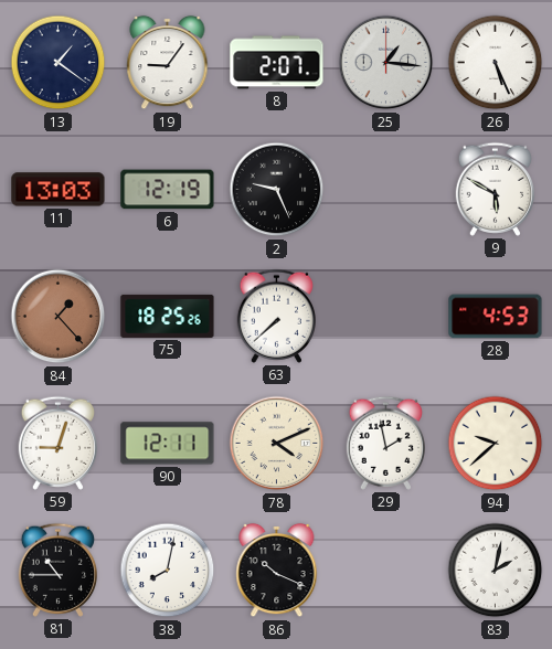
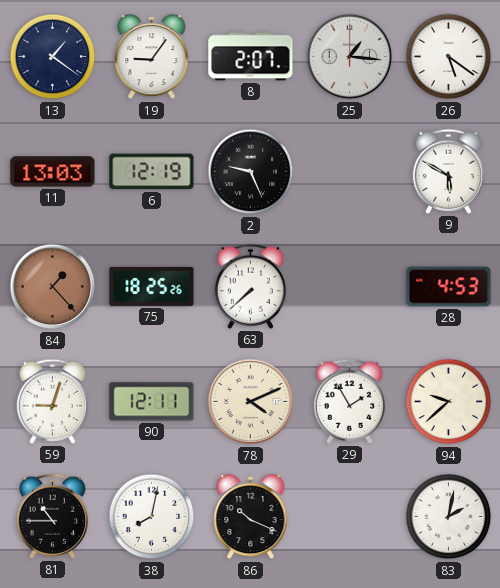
26: 5:26 -> 5:21
29: 1:58 -> 1:55
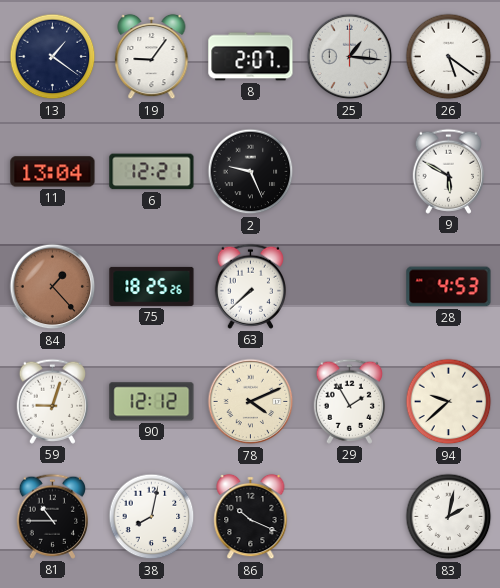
11: 13:03 -> 13:04
6: 12:19 -> 12:21
90: 12:11 -> 12:12
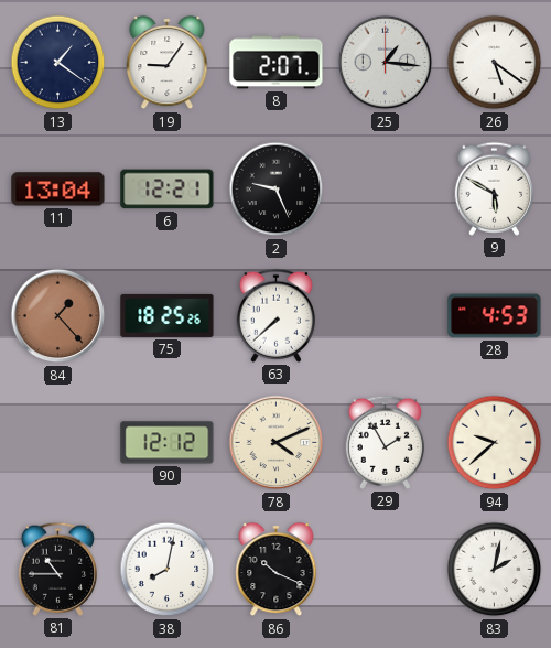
59: 9:03 -> none
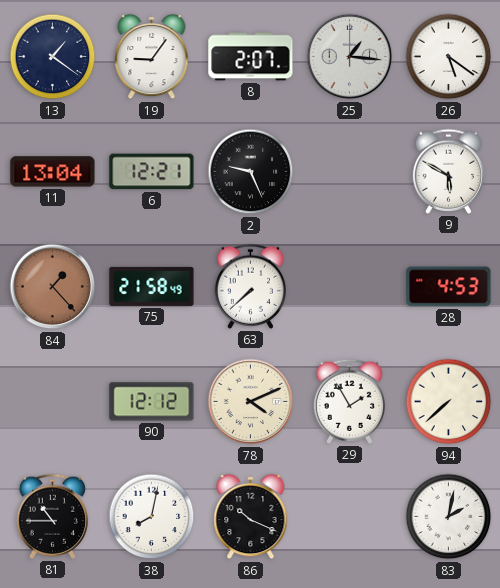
75: 18:25 -> 21:58
94: 9:38 -> 7:38
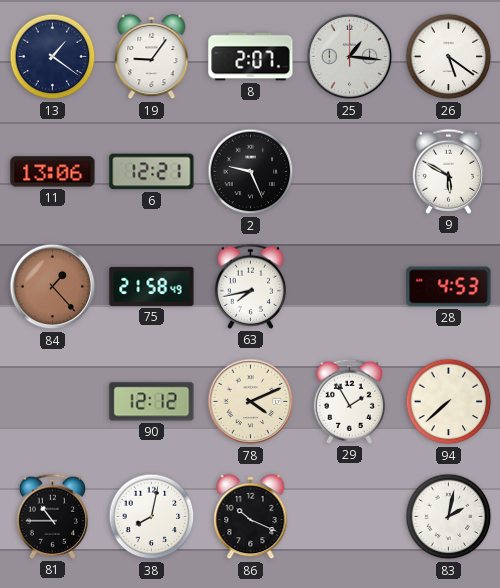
11: 13:04 -> 13:06
63: 7:38 -> 7:43
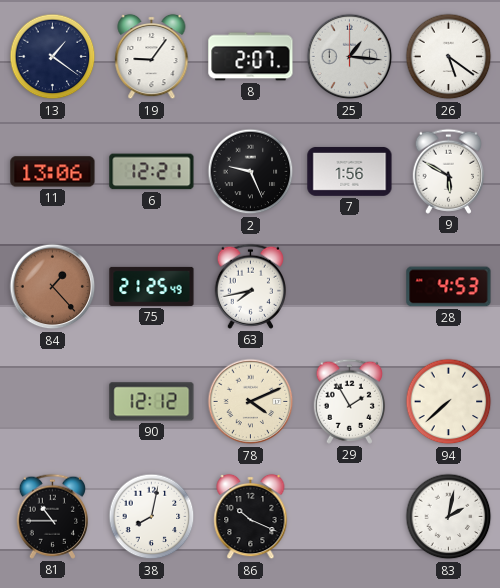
7: none -> 1:56
75: 21:58 -> 21:25
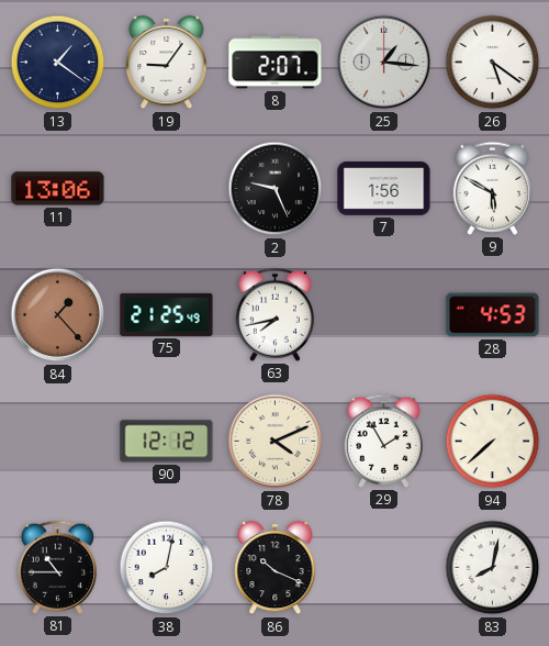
6: 12:21 -> none
83: 2:02 -> 8:02
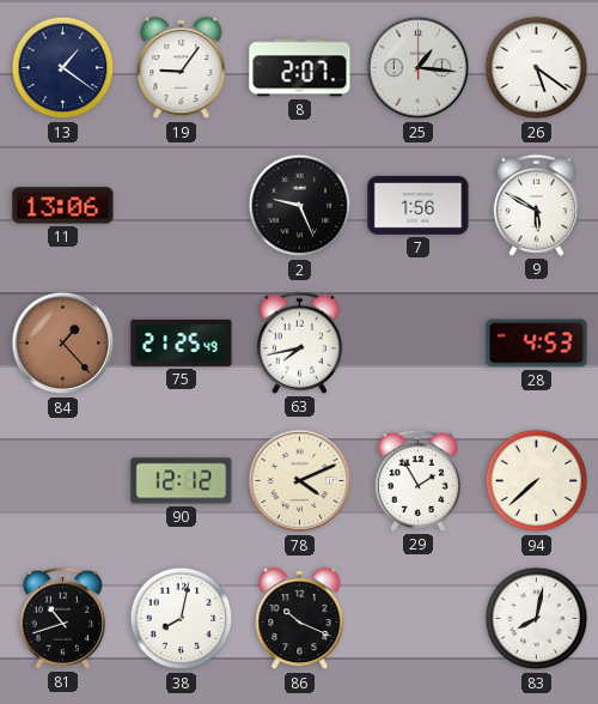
81: 10:45 -> 10:42
